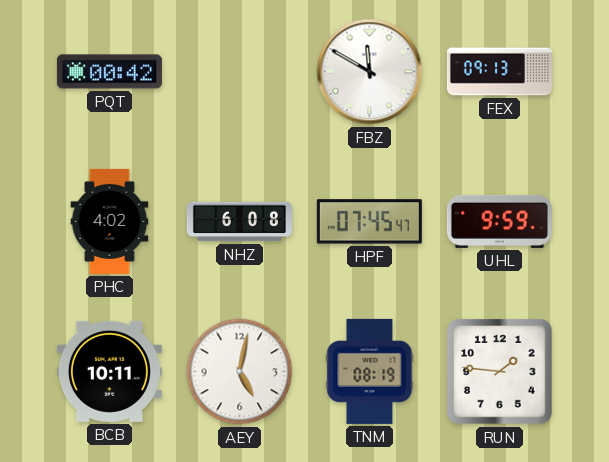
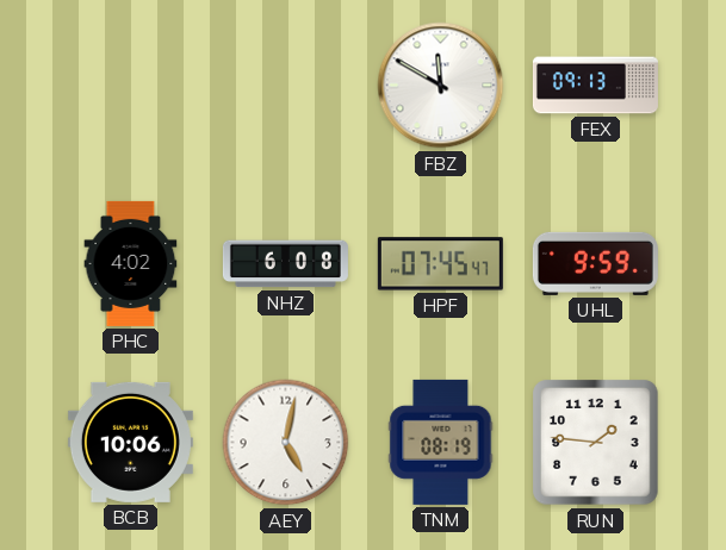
PQT: 00:42 -> none
BCB: 10:11 -> 10:06
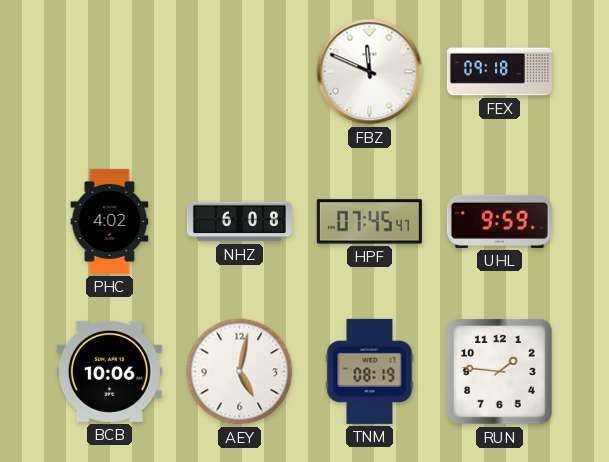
FBZ: 11:50 -> 11:49
FEX: 09:13 -> 09:18
